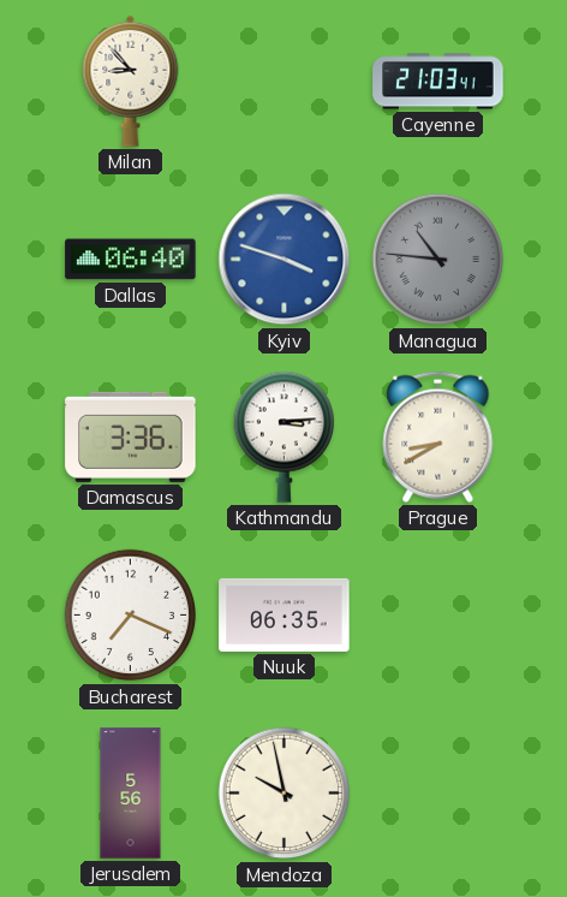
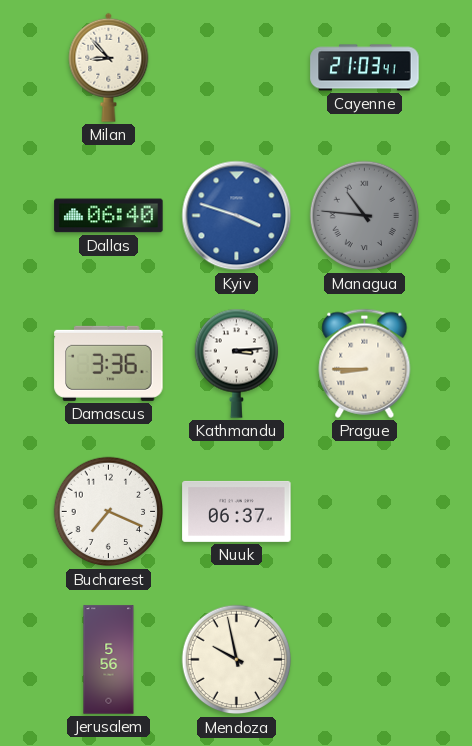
Prague: 8:40 -> 8:45
Nuuk: 06:35 -> 06:37
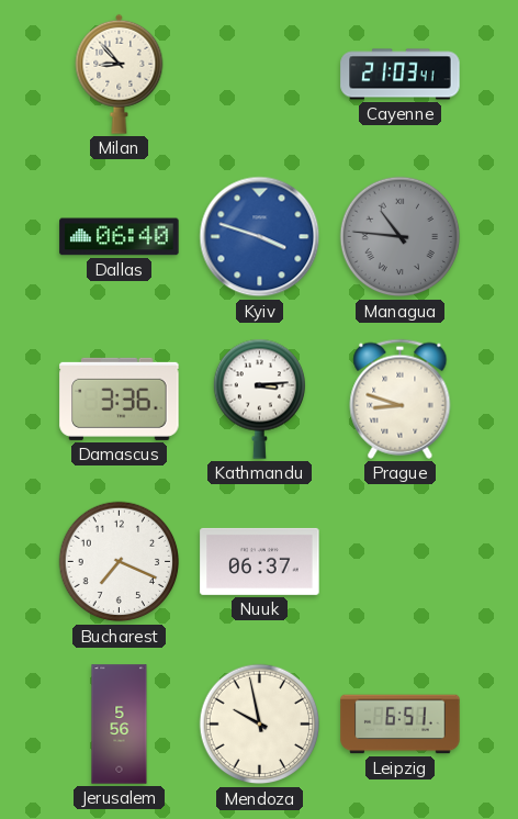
Prague: 8:45 -> 8:48
Leipzig: none -> 6:51
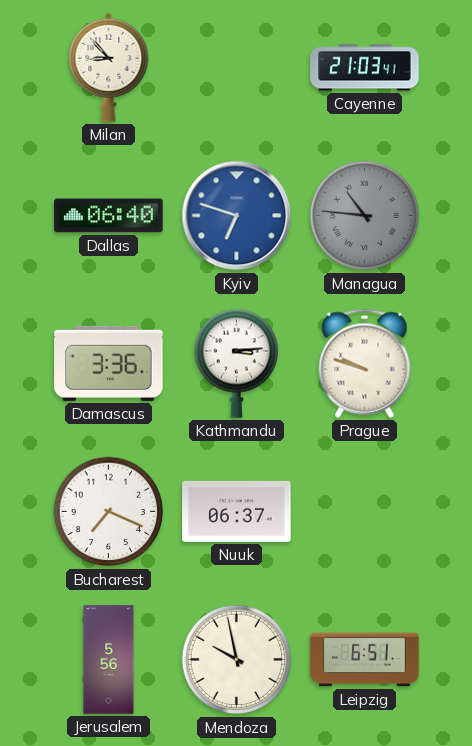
Kyiv: 3:48 -> 6:48
Prague: 8:48 -> 9:48
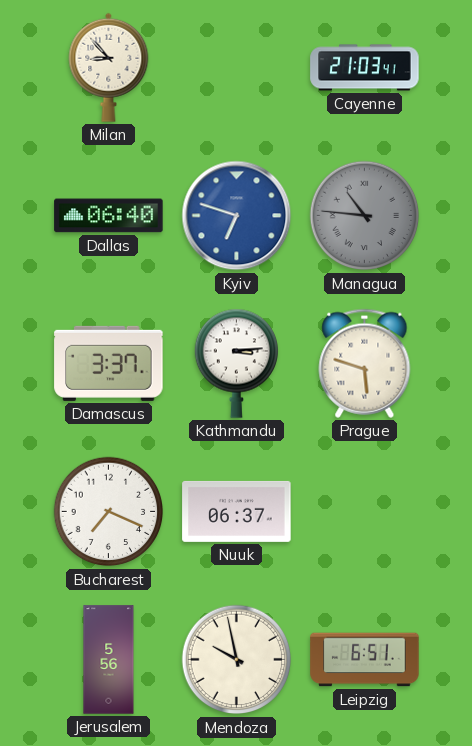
Damascus: 3:36 -> 3:37
Prague: 9:48 -> 5:48
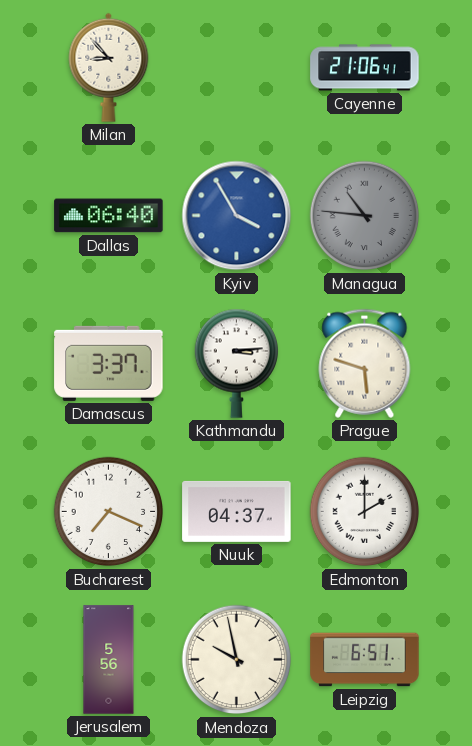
Cayenne: 21:03 -> 21:06
Kyiv: 6:48 -> 3:55
Nuuk: 06:37 -> 04:37
Edmonton: none -> 2:00
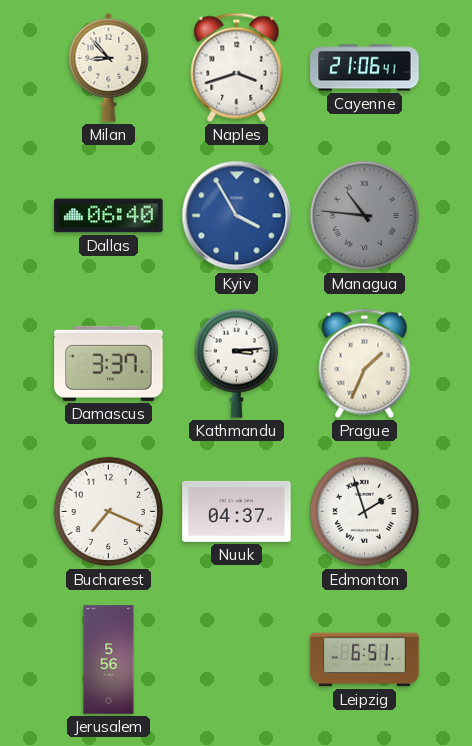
Naples: none -> 3:42
Prague: 5:48 -> 1:34
Edmonton: 2:00 -> 1:57
Mendoza: 9:58 -> none
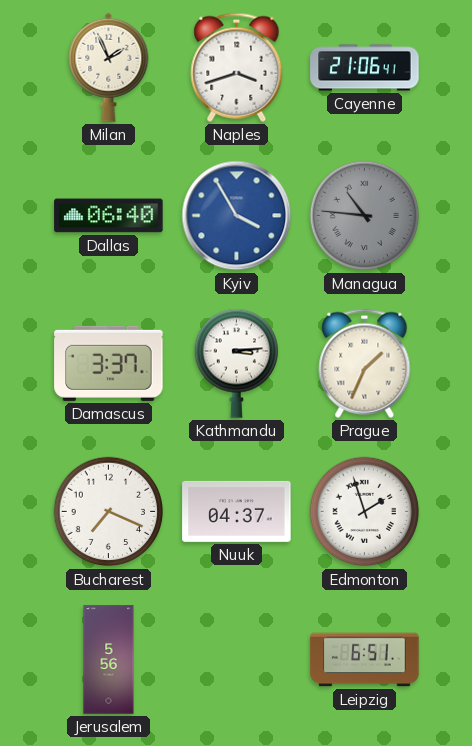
Milan: 8:53 -> 1:56
